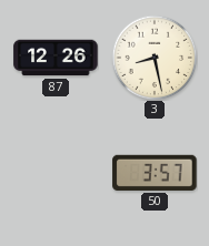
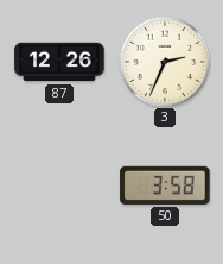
3: 8:28 -> 2:34
50: 3:57 -> 3:58
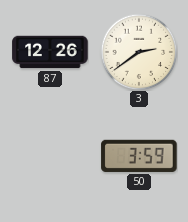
3: 2:34 -> 2:39
50: 3:58 -> 3:59
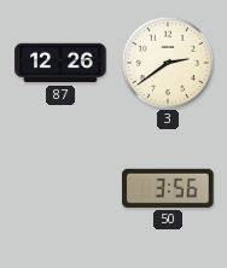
50: 3:59 -> 3:56
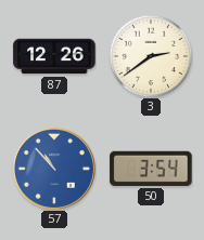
57: none -> 10:53
50: 3:56 -> 3:54
